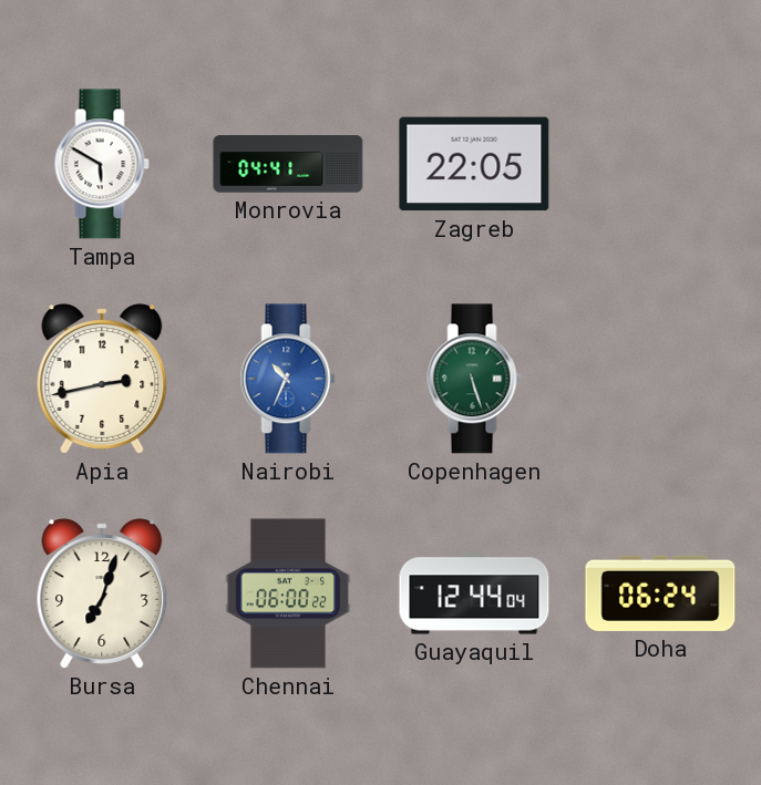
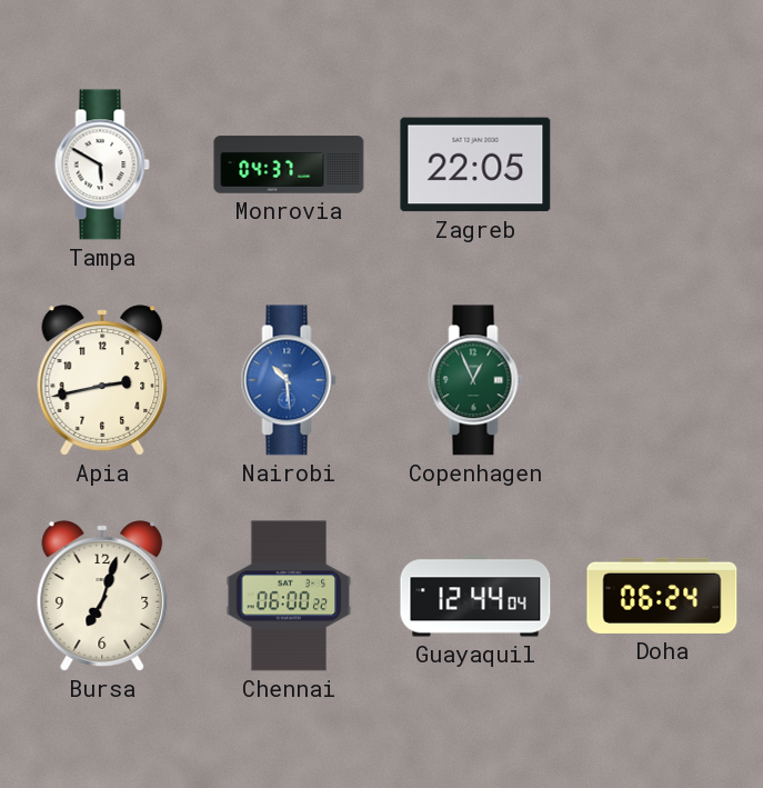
Monrovia: 04:41 -> 04:37
Nairobi: 10:34 -> 10:29
Copenhagen: 5:27 -> 12:56
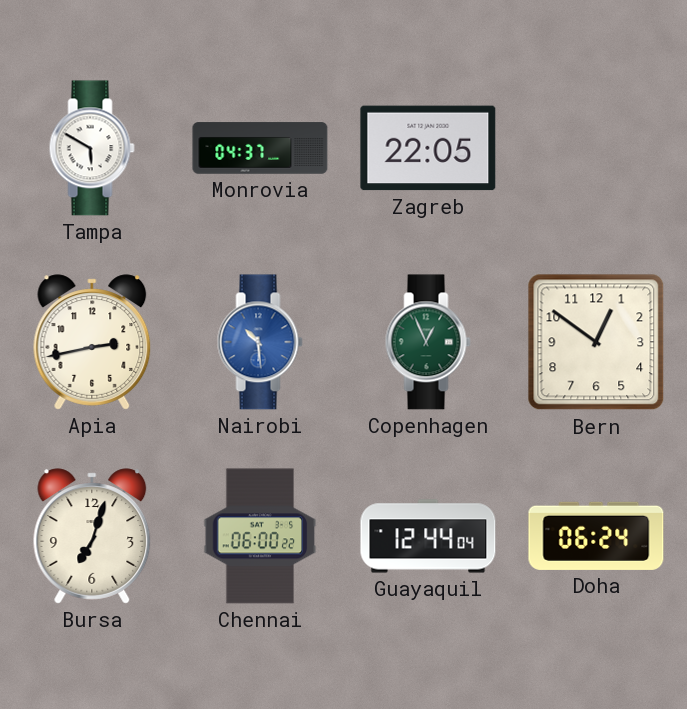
Bern: none -> 12:51
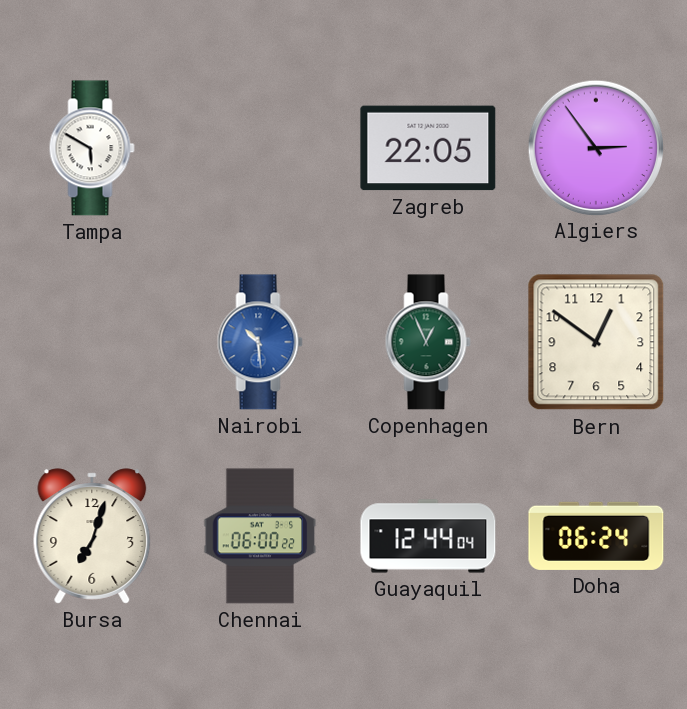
Monrovia: 04:37 -> none
Algiers: none -> 2:54
Apia: 2:43 -> none
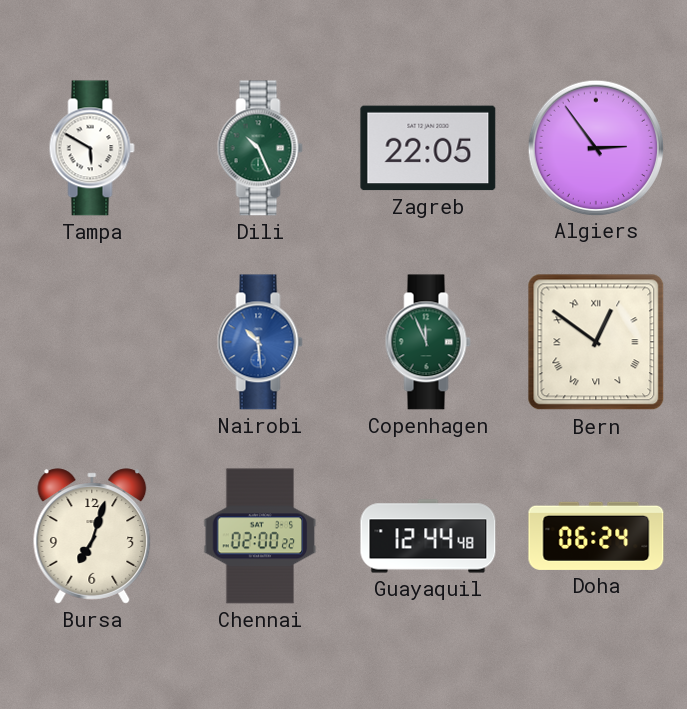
Dili: none -> 10:26
Copenhagen: 12:56 -> 11:56
Bern numerals: Arabic -> Roman
Chennai: 06:00 -> 02:00
Guayaquil: 12:44:04 -> 12:44:48
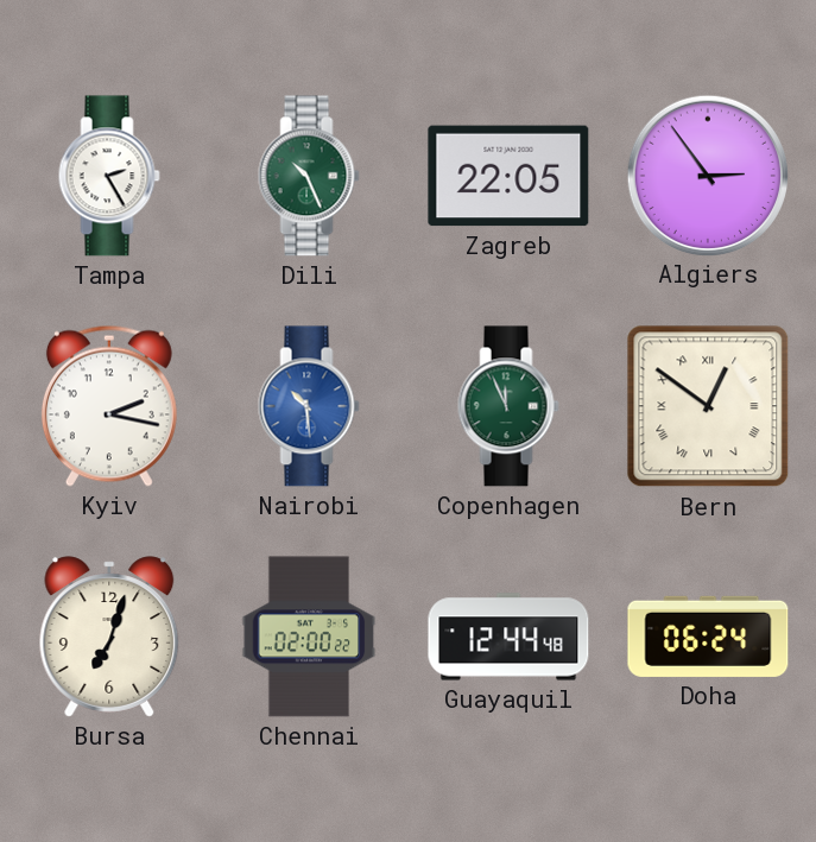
Tampa: 5:50 -> 2:25
Kyiv: none -> 2:17
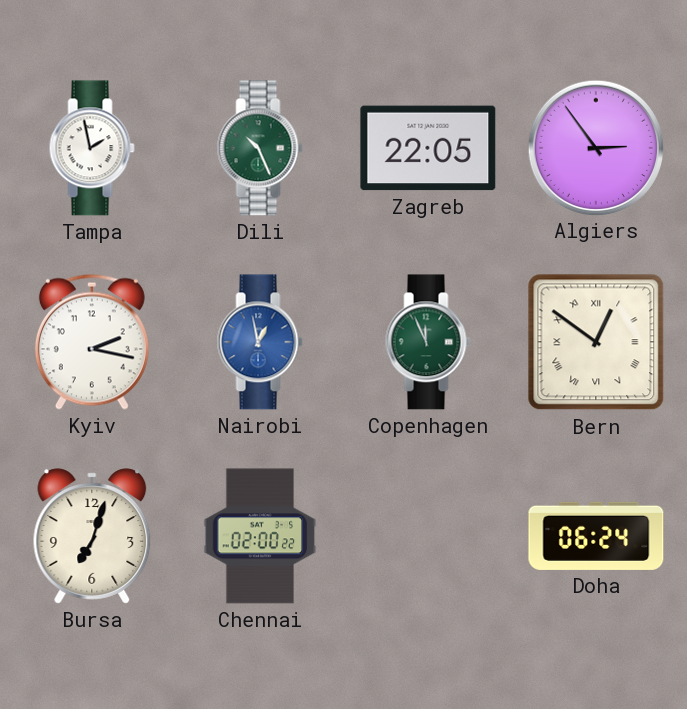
Tampa: 2:25 -> 1:58
Nairobi: 10:29 -> 12:58
Guayaquil: 12:44 -> none
